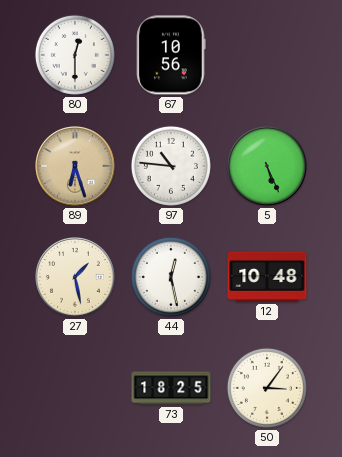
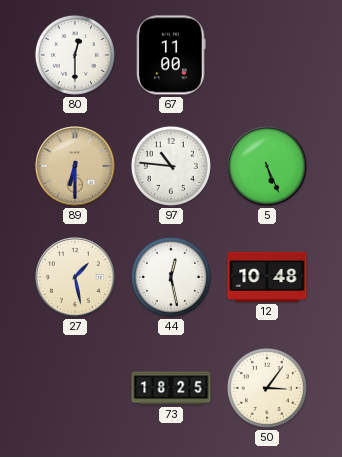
67: 10:56 -> 11:00
89: 6:27 -> 6:30
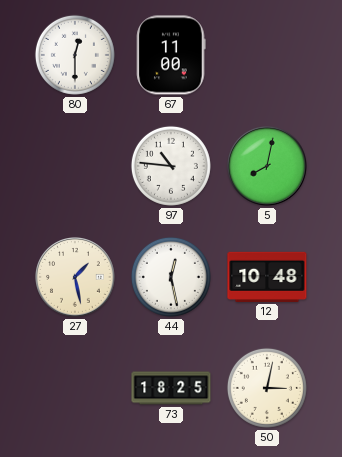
89: 6:30 -> none
5: 5:26 -> 8:02
50: 3:06 -> 3:02
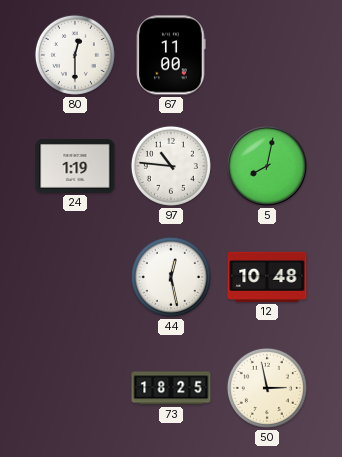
24: none -> 1:19
27: 1:28 -> none
50: 3:02 -> 2:58
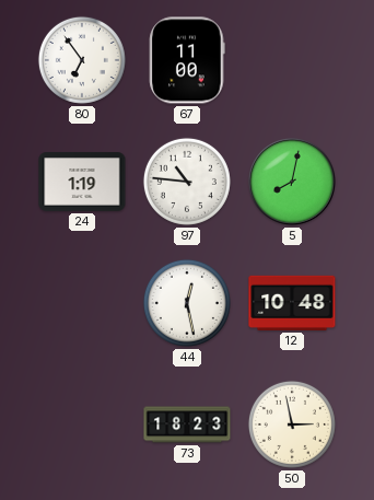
80: 12:30 -> 6:54
73: 18:25 -> 18:23
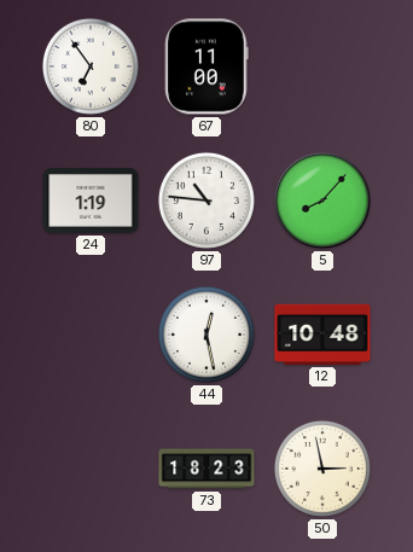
5: 8:02 -> 8:07
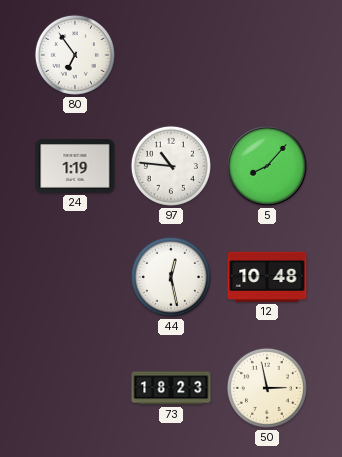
67: 11:00 -> none
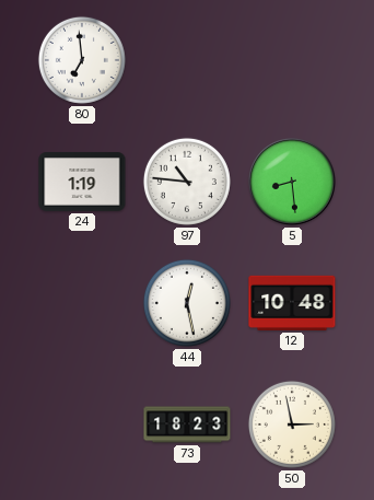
80: 6:54 -> 6:59
5: 8:07 -> 8:29
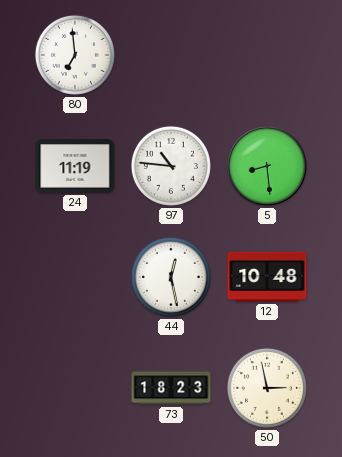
24: 1:19 -> 11:19
